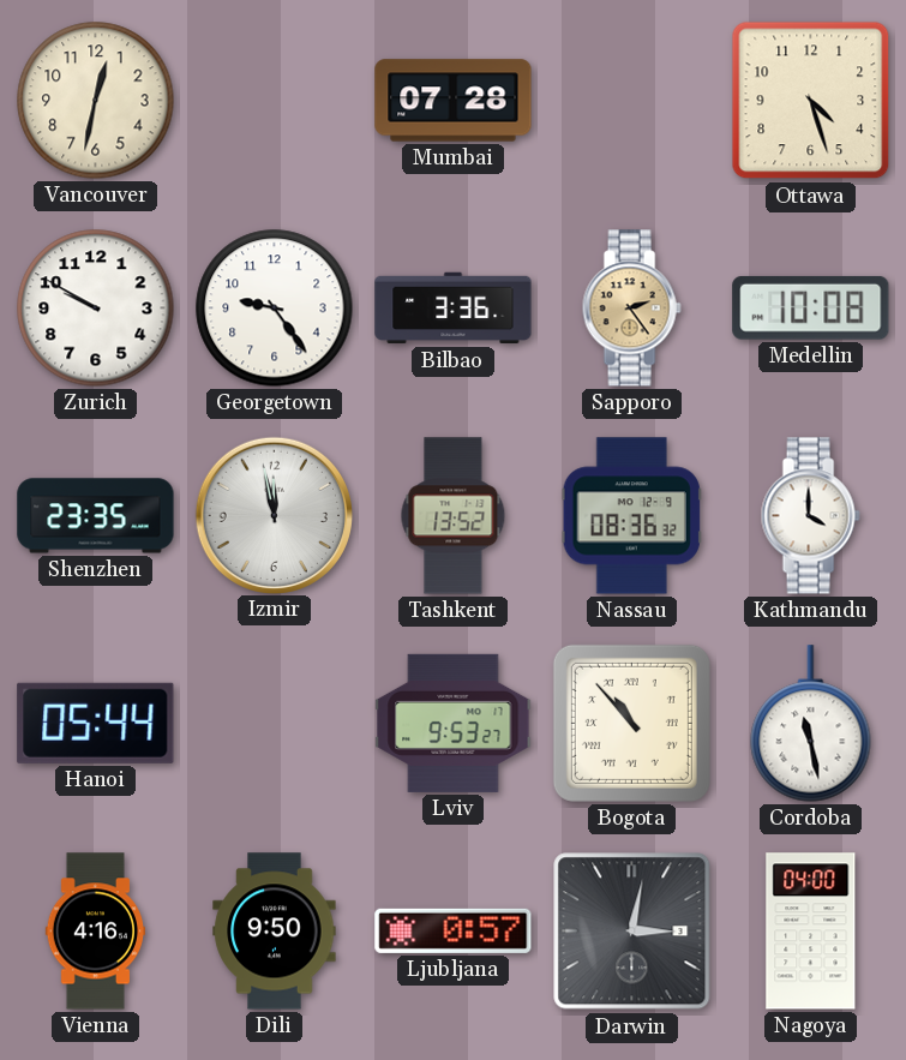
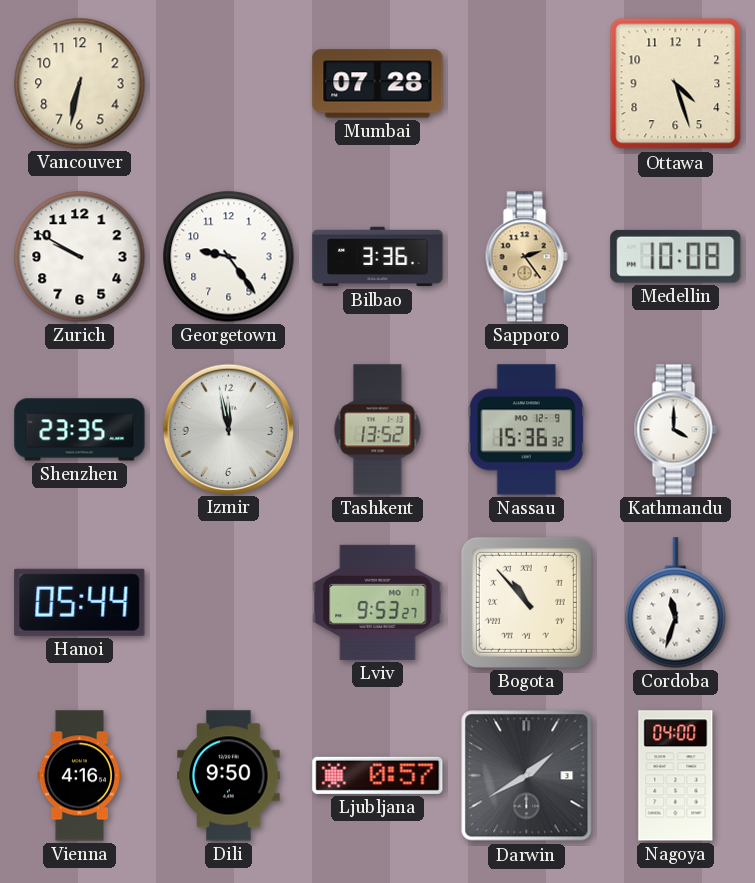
Vancouver: 12:32 -> 6:32
Nassau: 08:36 -> 15:36
Cordoba: 11:28 -> 11:33
Darwin: 3:02 -> 1:40
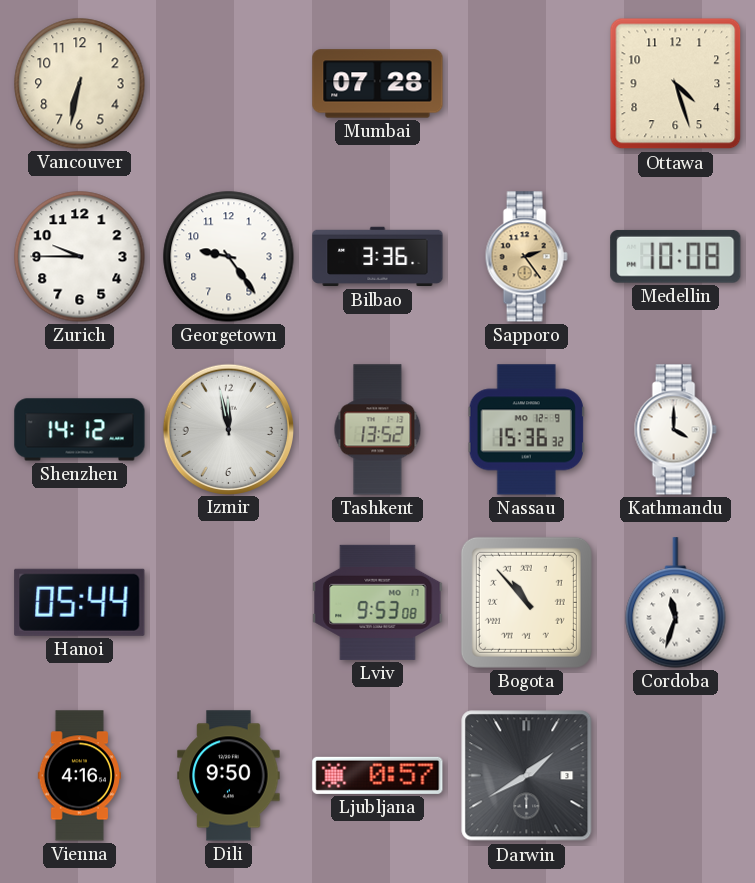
Zurich: 9:50 -> 9:45
Shenzhen: 23:35 -> 14:12
Lviv: 9:53:27 -> 9:53:08
Nagoya: 04:00 -> none
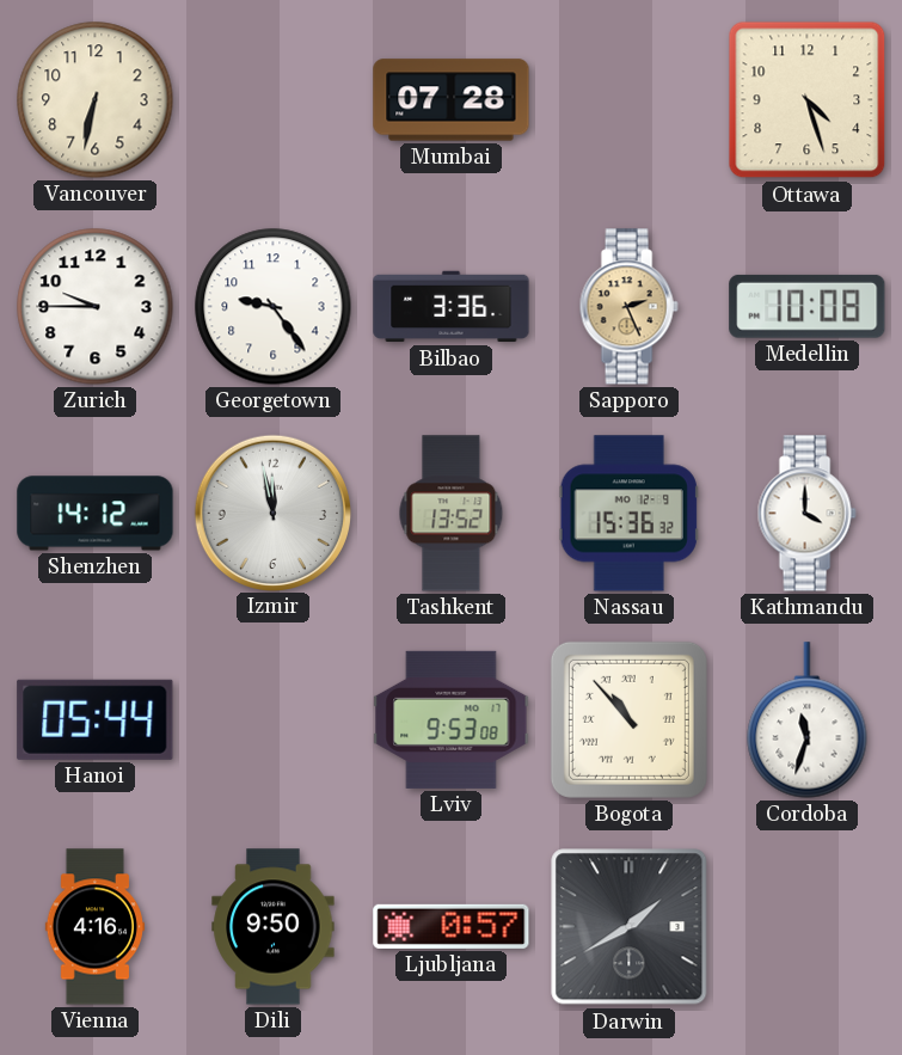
Sapporo: 2:24 -> 2:26
